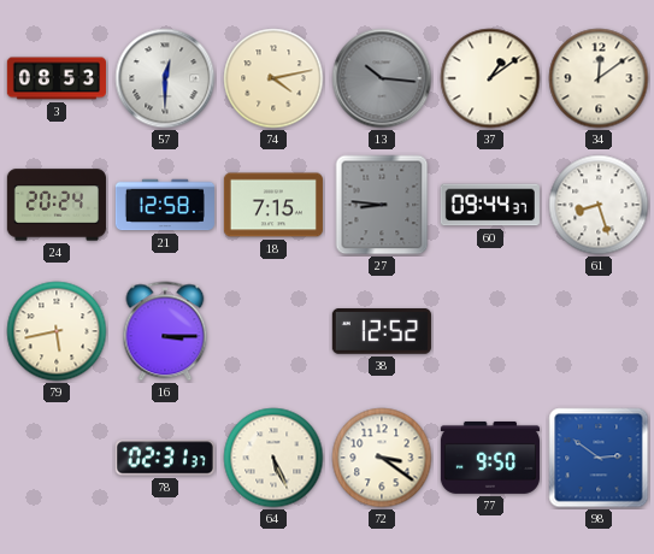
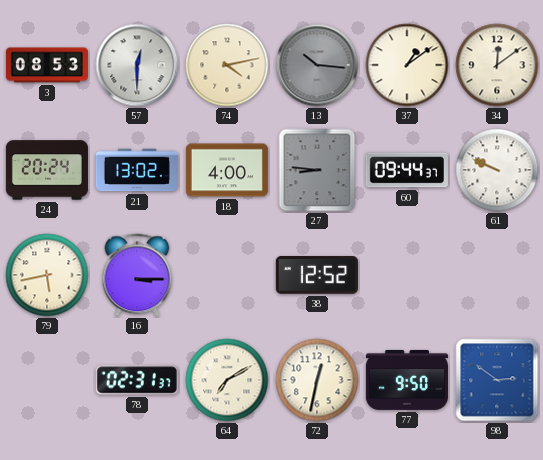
21: 12:58 -> 13:02
18: 7:15 -> 4:00
61: 8:27 -> 9:49
64: 5:26 -> 7:10
72: 3:21 -> 12:32
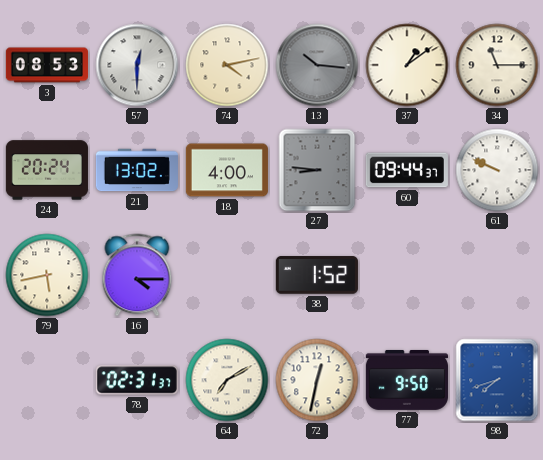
34: 12:09 -> 11:15
16: 3:15 -> 4:15
38: 12:52 -> 1:52
98: 2:51 -> 7:42
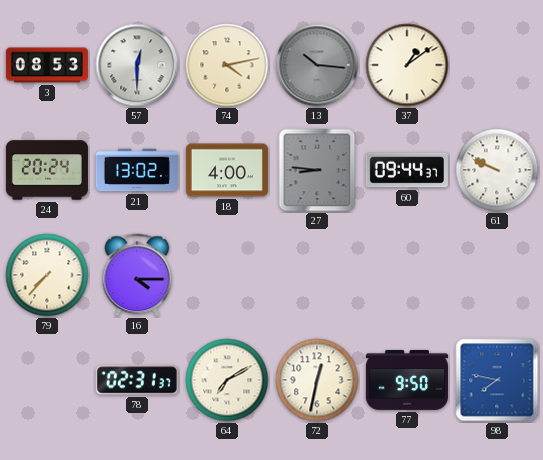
34: 11:15 -> none
79: 5:43 -> 7:37
38: 1:52 -> none
98: 7:42 -> 7:47
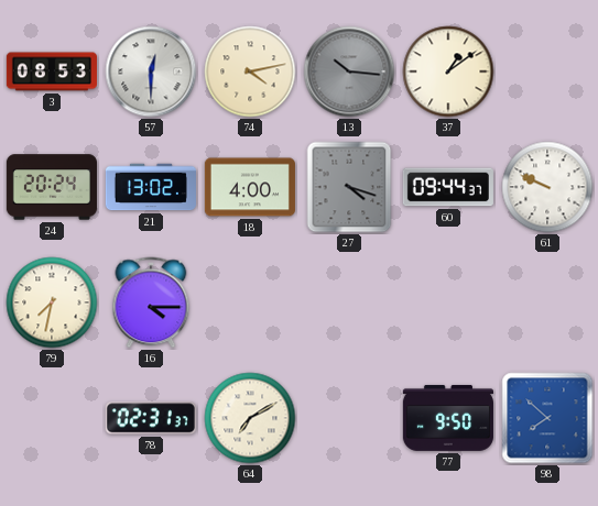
27: 8:46 -> 4:18
79: 7:37 -> 7:32
72: 12:32 -> none
98: 7:47 -> 7:52
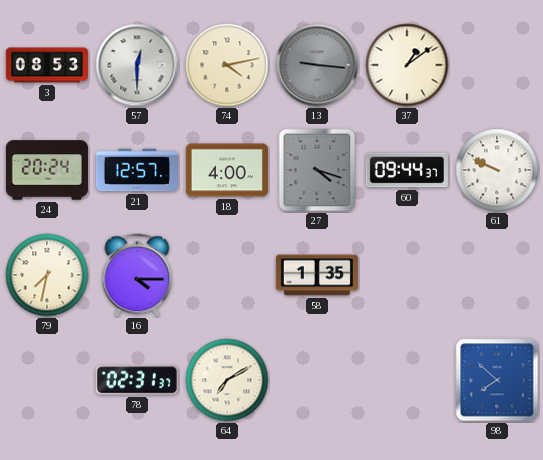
13: 10:16 -> 9:16
21: 13:02 -> 12:57
58: none -> 1:35
77: 9:50 -> none
